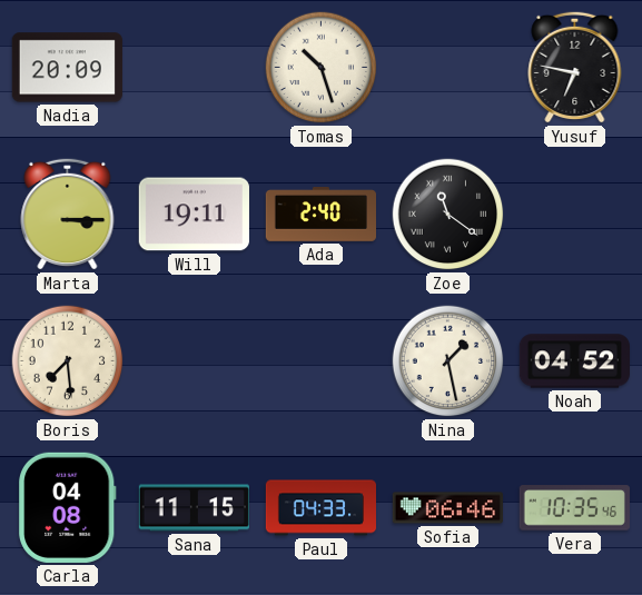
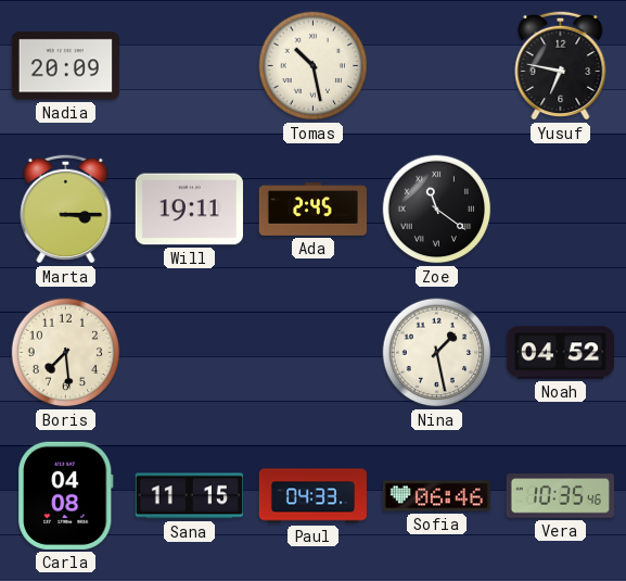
Tomas: 10:27 -> 10:28
Ada: 2:40 -> 2:45
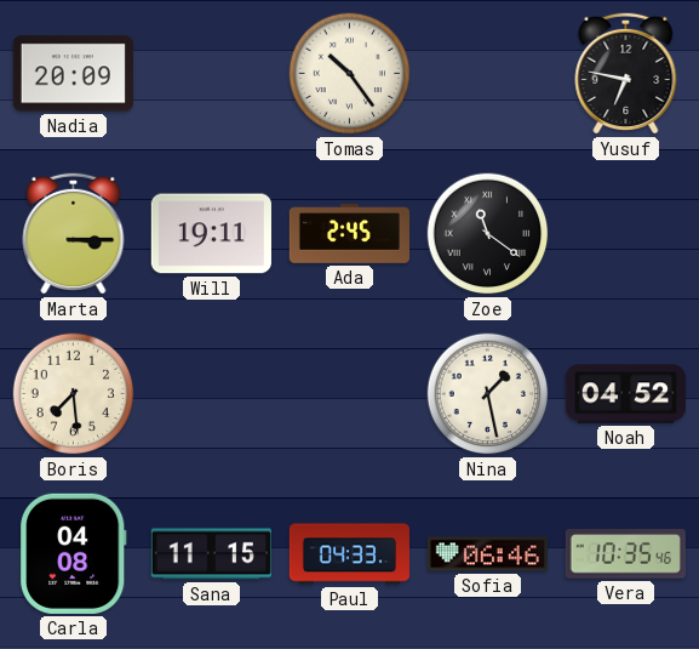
Tomas: 10:28 -> 10:24
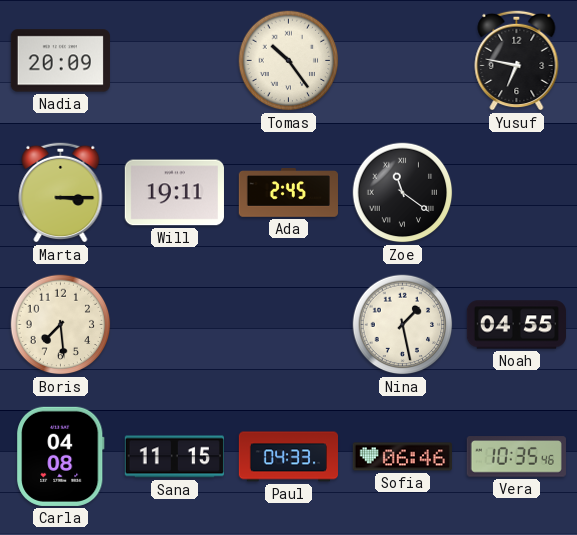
Noah: 04:52 -> 04:55
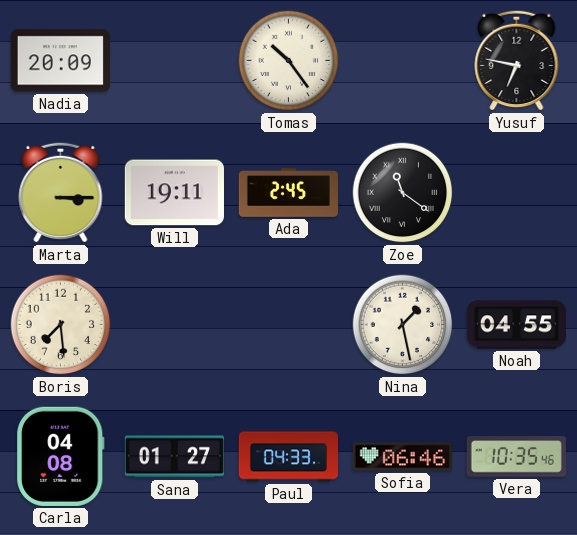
Sana: 11:15 -> 01:27
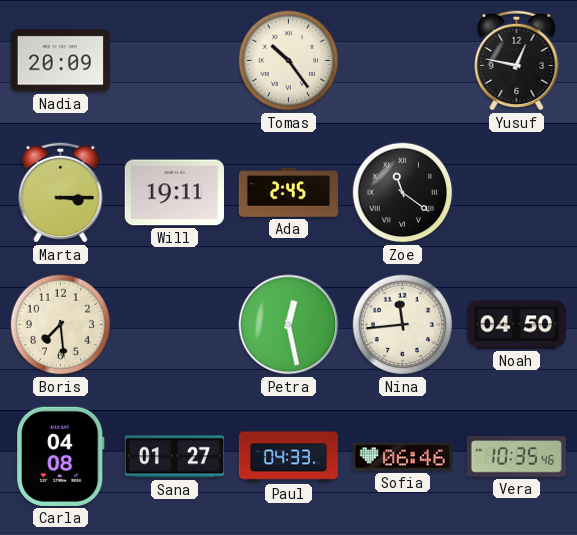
Yusuf: 6:47 -> 12:47
Petra: none -> 12:28
Nina: 1:28 -> 11:44
Noah: 04:55 -> 04:50
